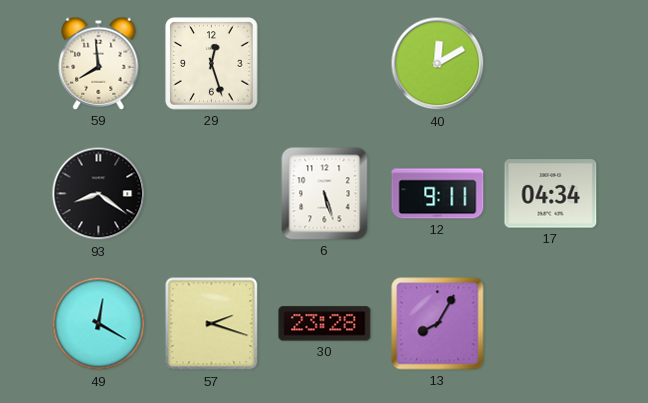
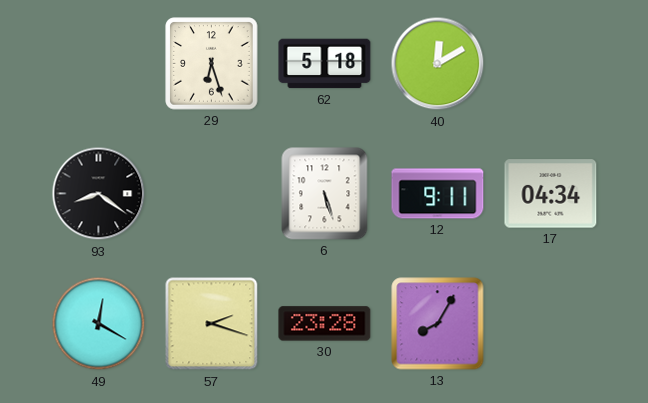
59: 7:59 -> none
29: 12:27 -> 6:27
62: none -> 5:18
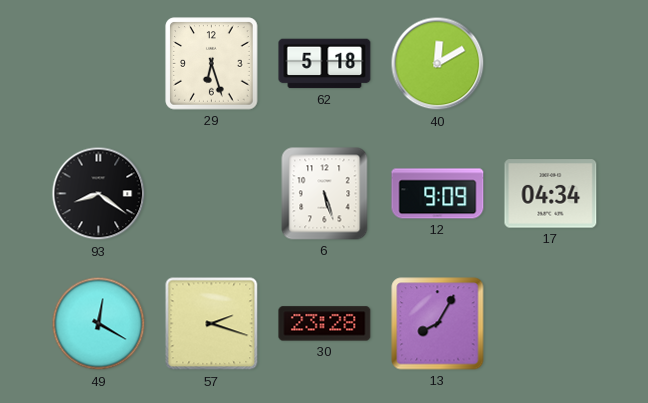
12: 9:11 -> 9:09
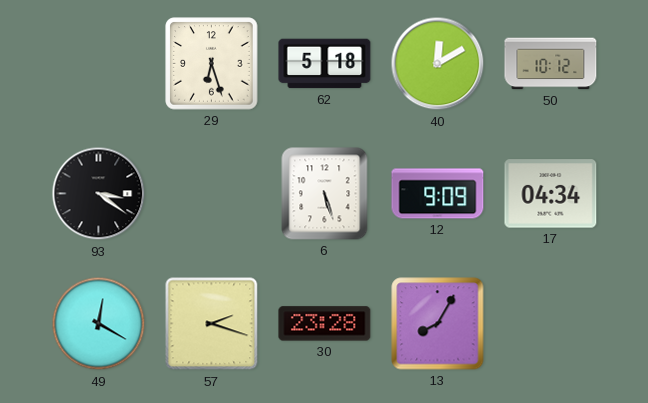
50: none -> 10:12
93: 8:21 -> 3:21
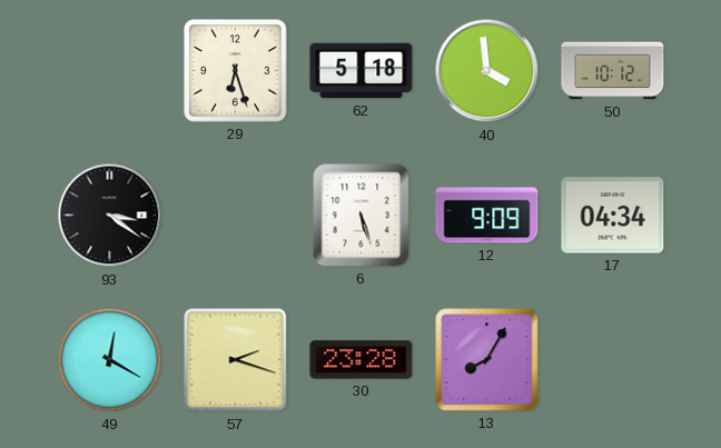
40: 12:10 -> 3:59
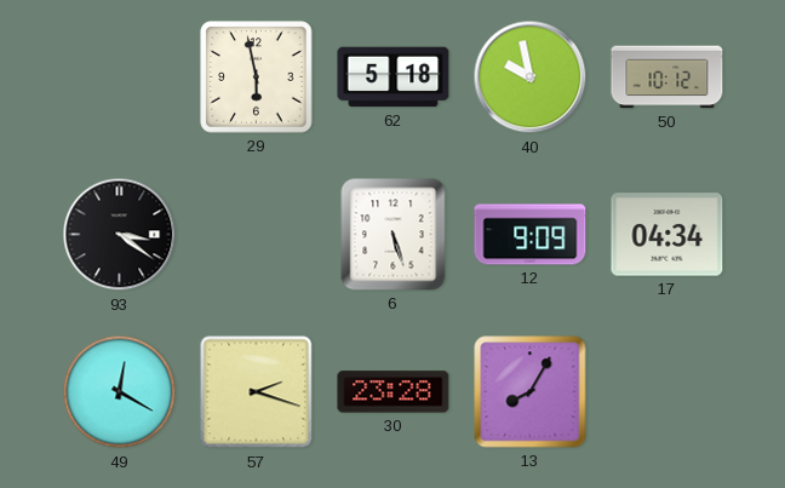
29: 6:27 -> 5:58
40: 3:59 -> 9:58
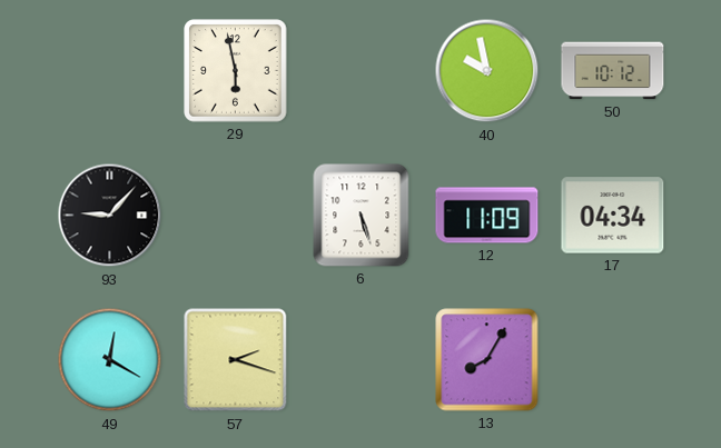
62: 5:18 -> none
93: 3:21 -> 9:07
12: 9:09 -> 11:09
30: 23:28 -> none
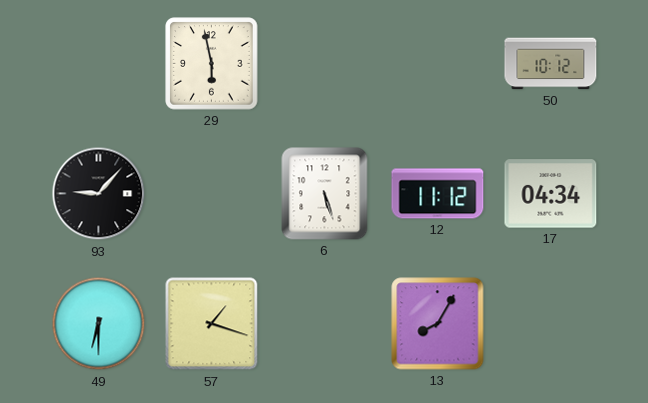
40: 9:58 -> none
12: 11:09 -> 11:12
49: 12:20 -> 6:30
57: 2:18 -> 1:18
